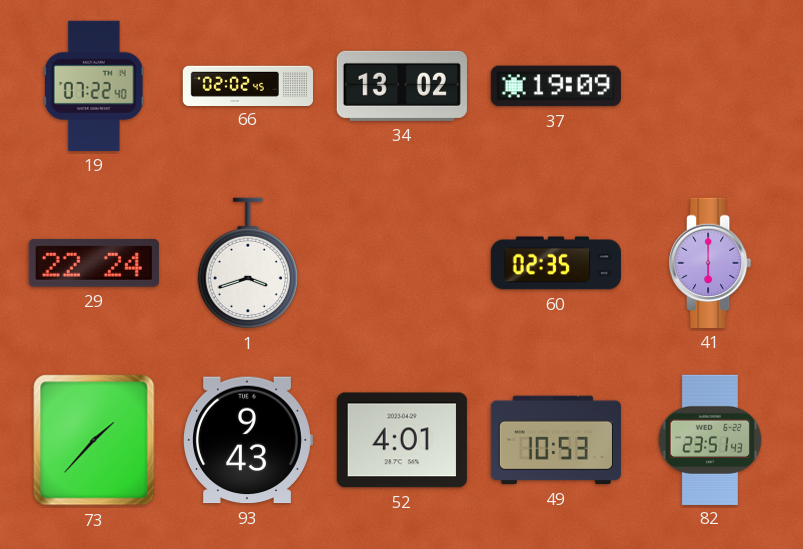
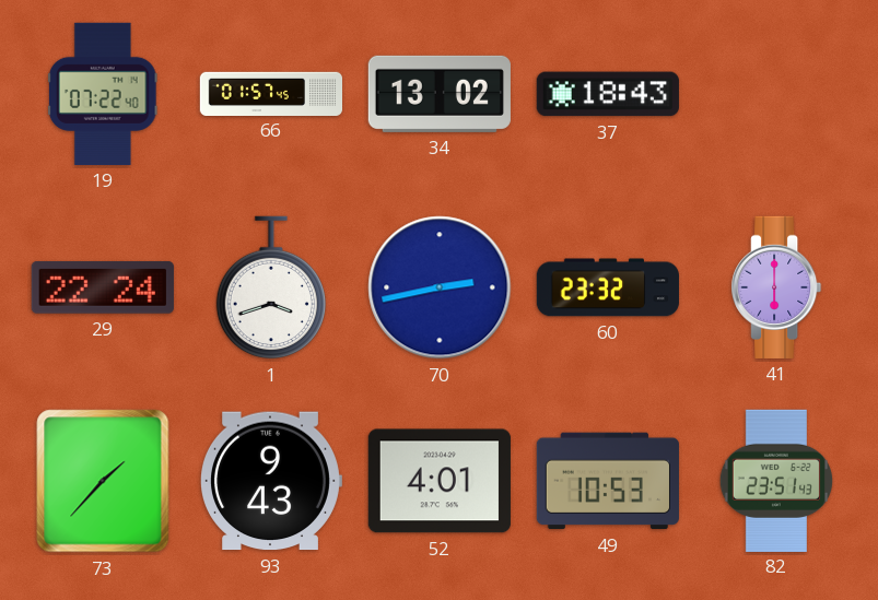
66: 02:02 -> 01:57
37: 19:09 -> 18:43
70: none -> 2:43
60: 02:35 -> 23:32
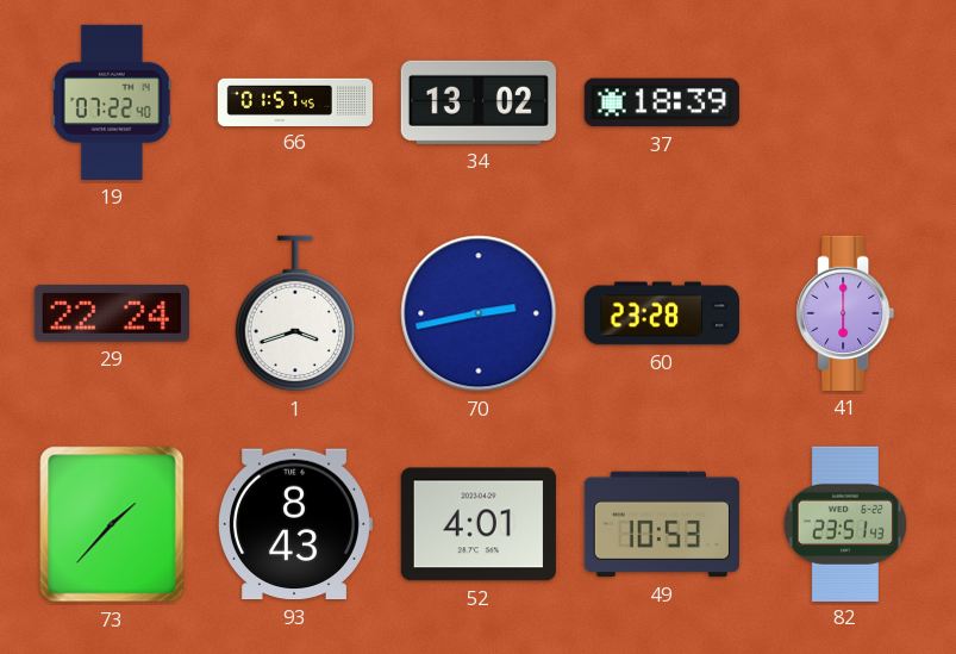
37: 18:43 -> 18:39
60: 23:32 -> 23:28
93: 9:43 -> 8:43
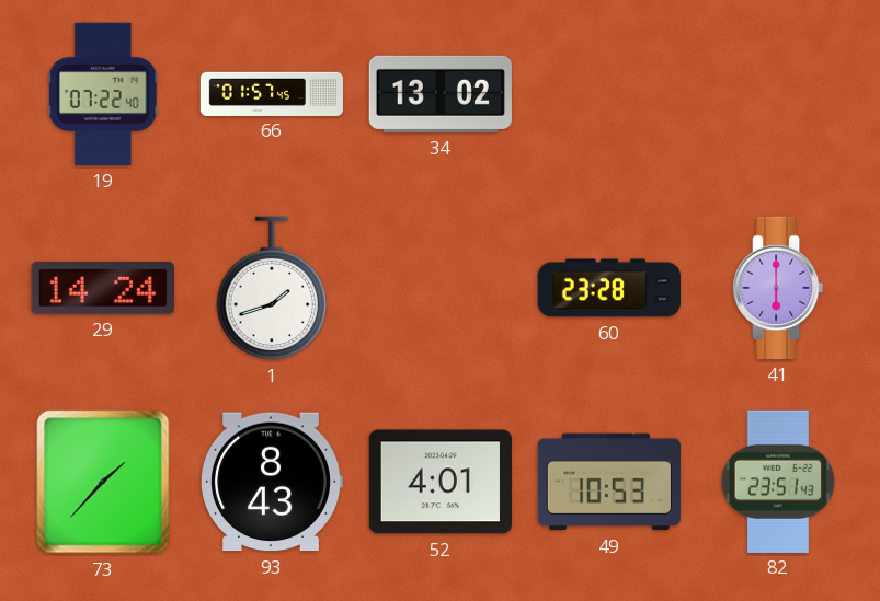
37: 18:39 -> none
29: 22:24 -> 14:24
1: 3:42 -> 1:42
70: 2:43 -> none
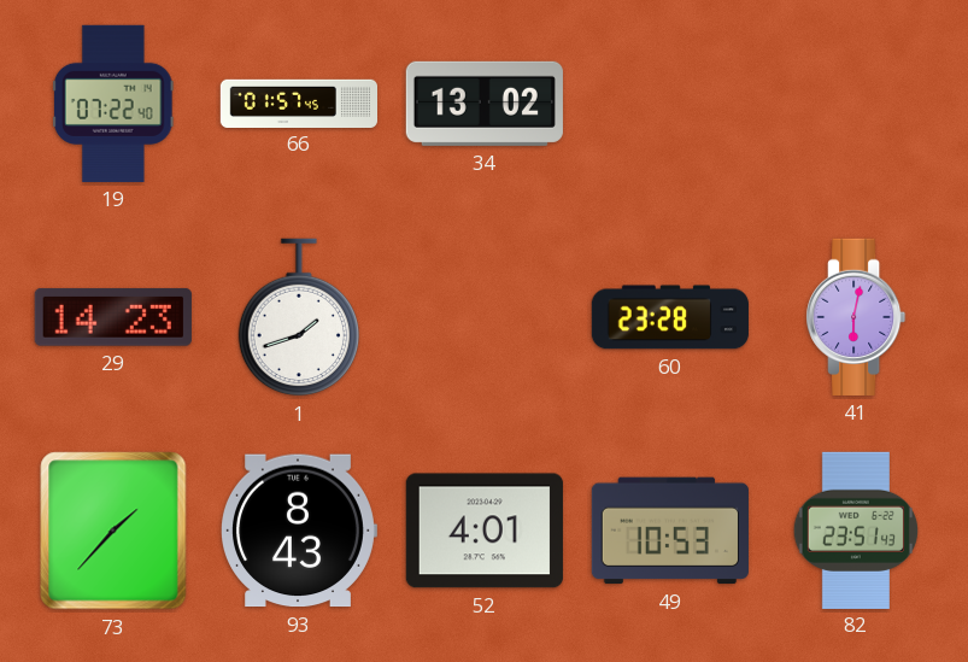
29: 14:24 -> 14:23
41: 6:00 -> 6:02
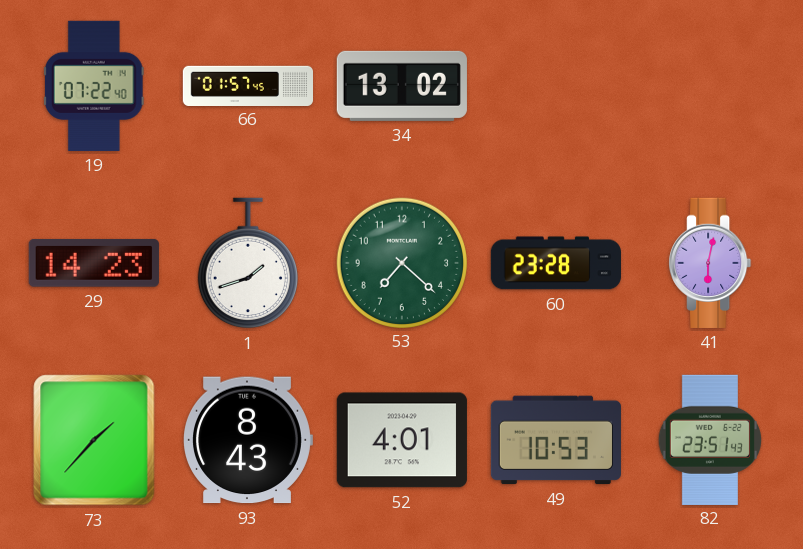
53: none -> 7:22
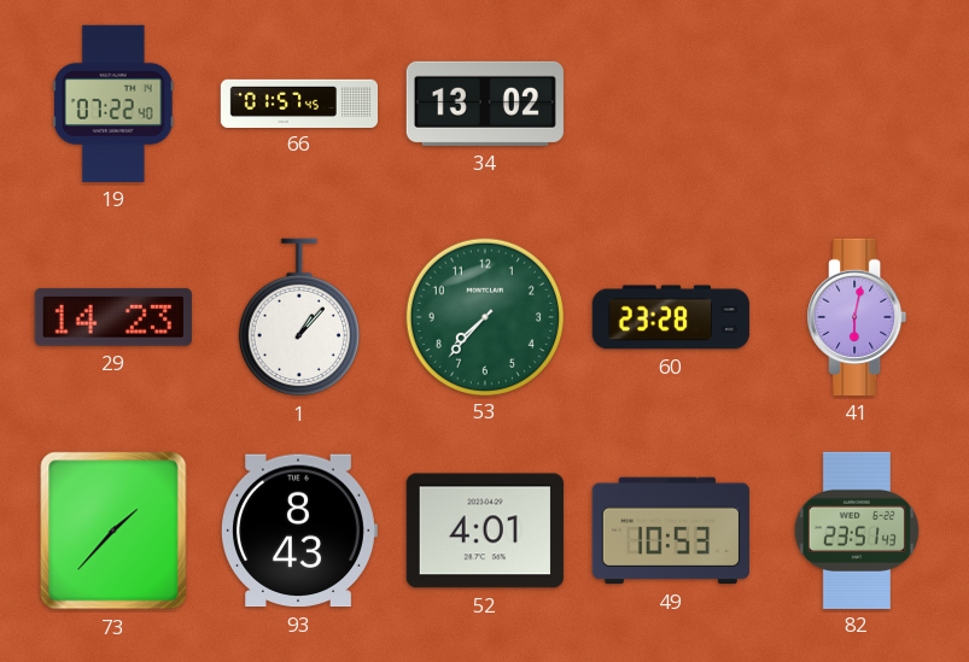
1: 1:42 -> 1:07
53: 7:22 -> 7:37
